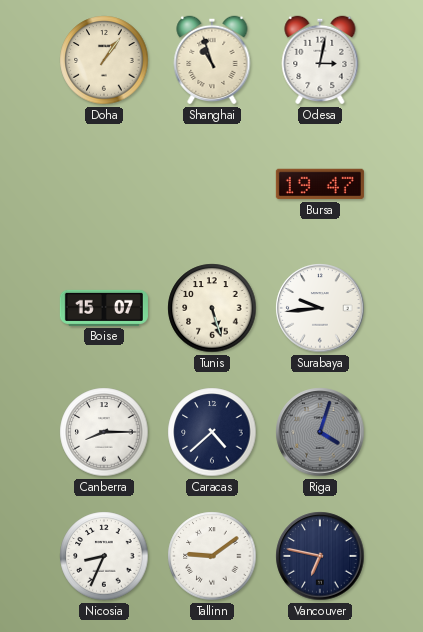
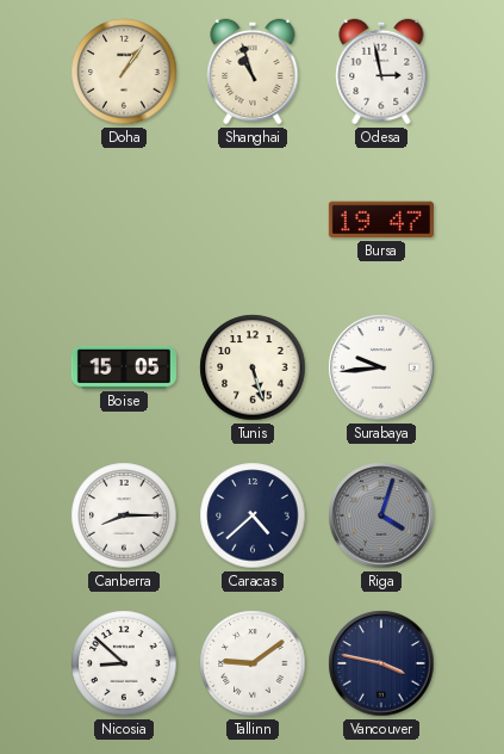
Odesa: 3:02 -> 2:58
Boise: 15:07 -> 15:05
Nicosia: 8:34 -> 8:52
Vancouver: 6:47 -> 3:47
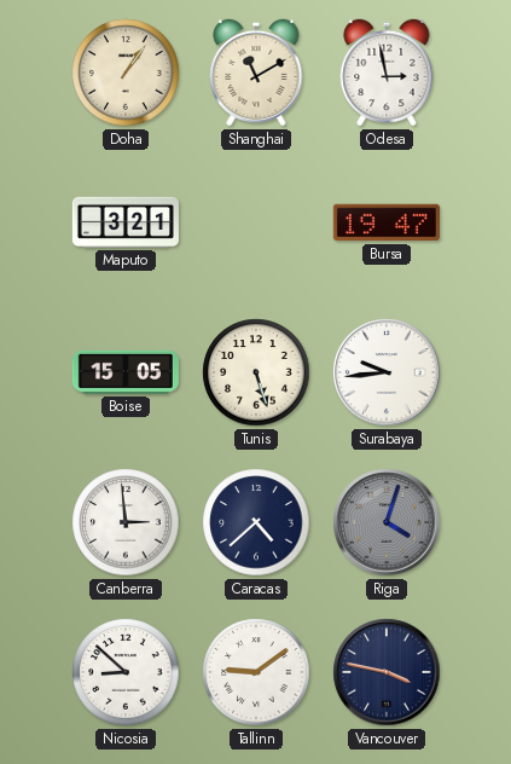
Shanghai: 10:57 -> 11:10
Maputo: none -> 3:21
Canberra: 8:15 -> 2:59
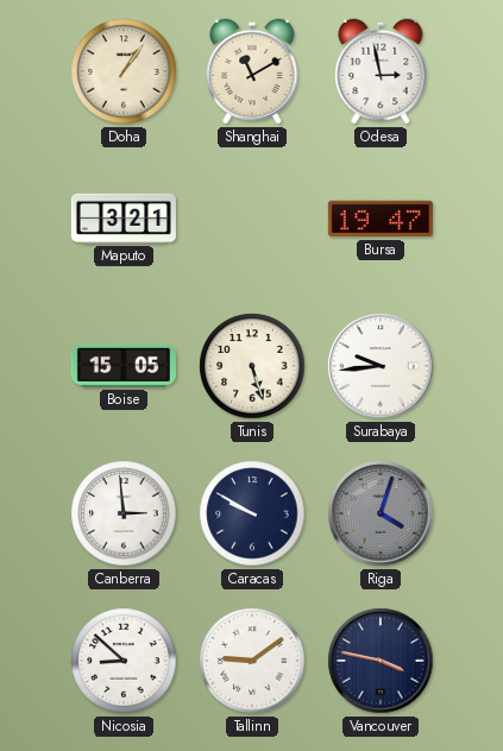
Caracas: 4:38 -> 9:50
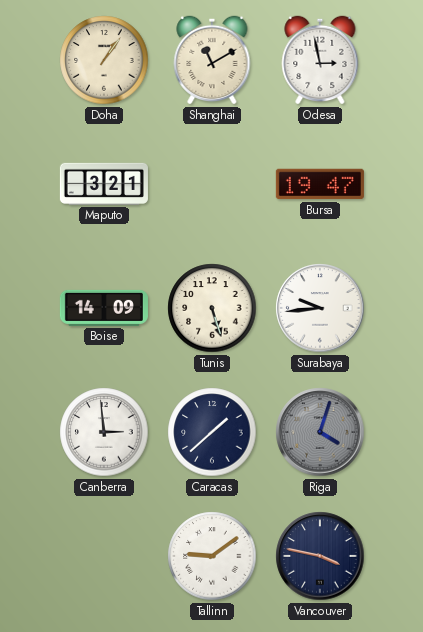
Boise: 15:05 -> 14:09
Caracas: 9:50 -> 1:38
Nicosia: 8:52 -> none
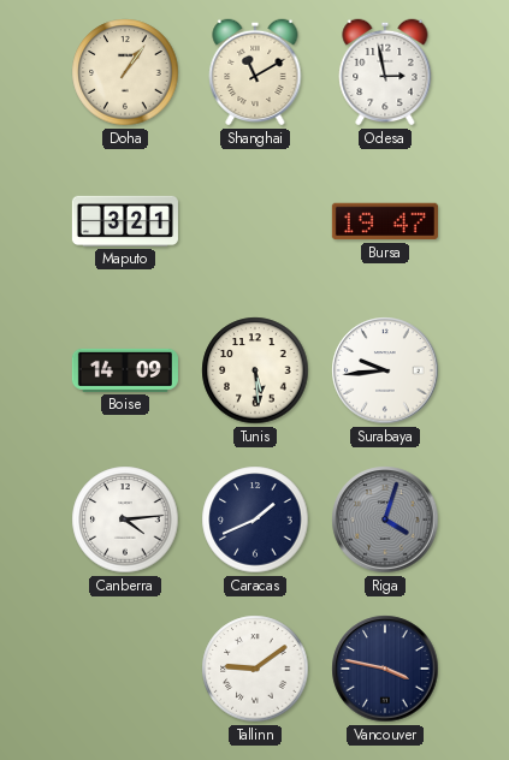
Tunis: 5:27 -> 5:29
Canberra: 2:59 -> 4:14
Caracas: 1:38 -> 1:41
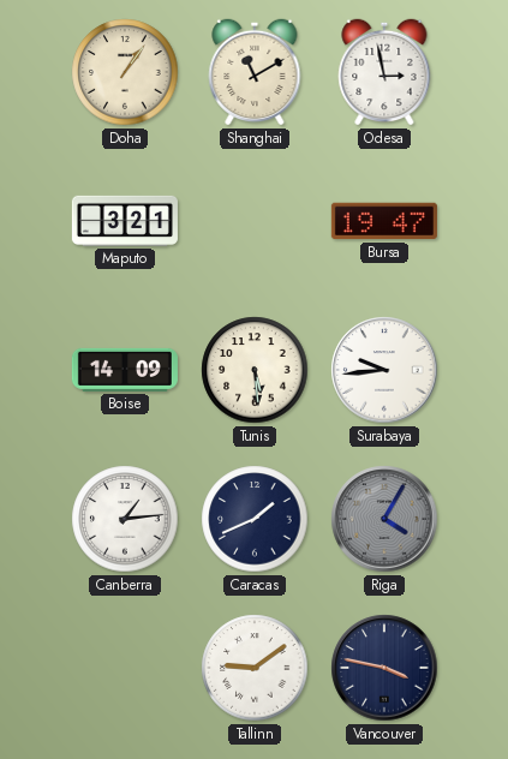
Canberra: 4:14 -> 1:14
Riga: 4:03 -> 4:05
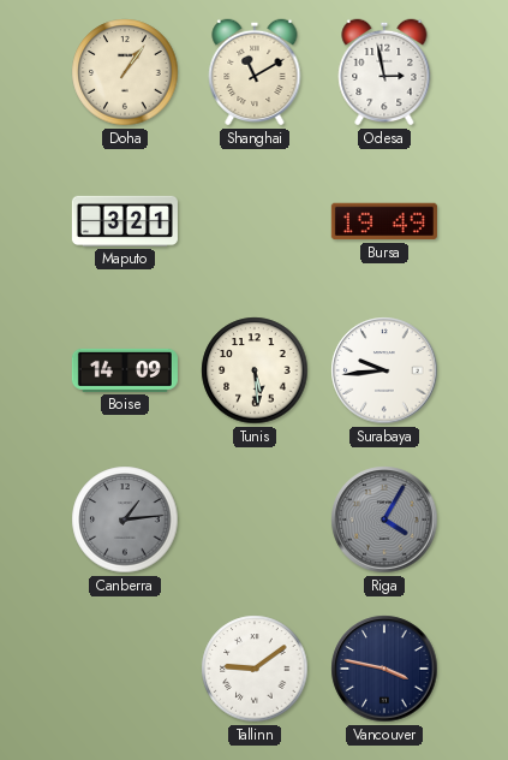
Bursa: 19:47 -> 19:49
Canberra dial: white -> grey
Caracas: 1:41 -> none
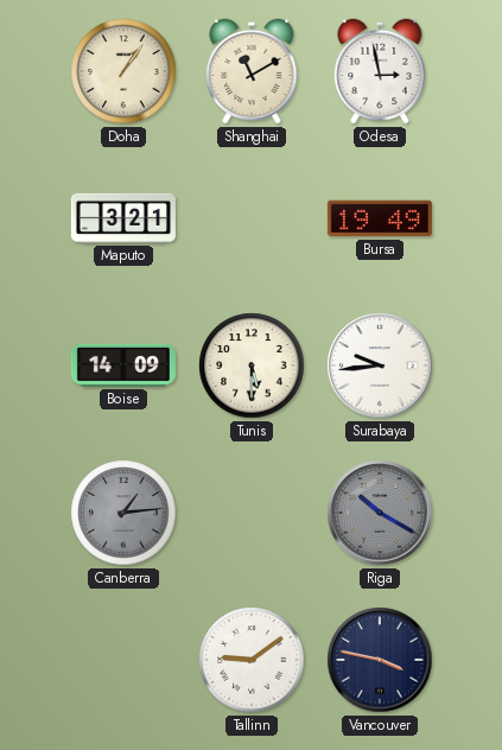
Tunis: 5:29 -> 5:30
Riga: 4:05 -> 10:20
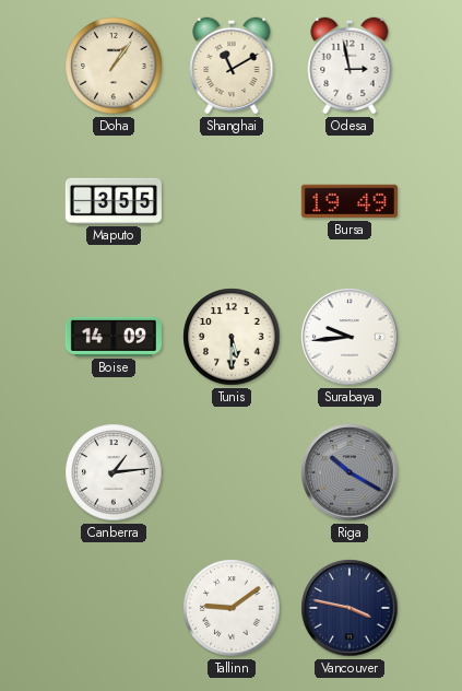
Maputo: 3:21 -> 3:55
Canberra dial: grey -> white
